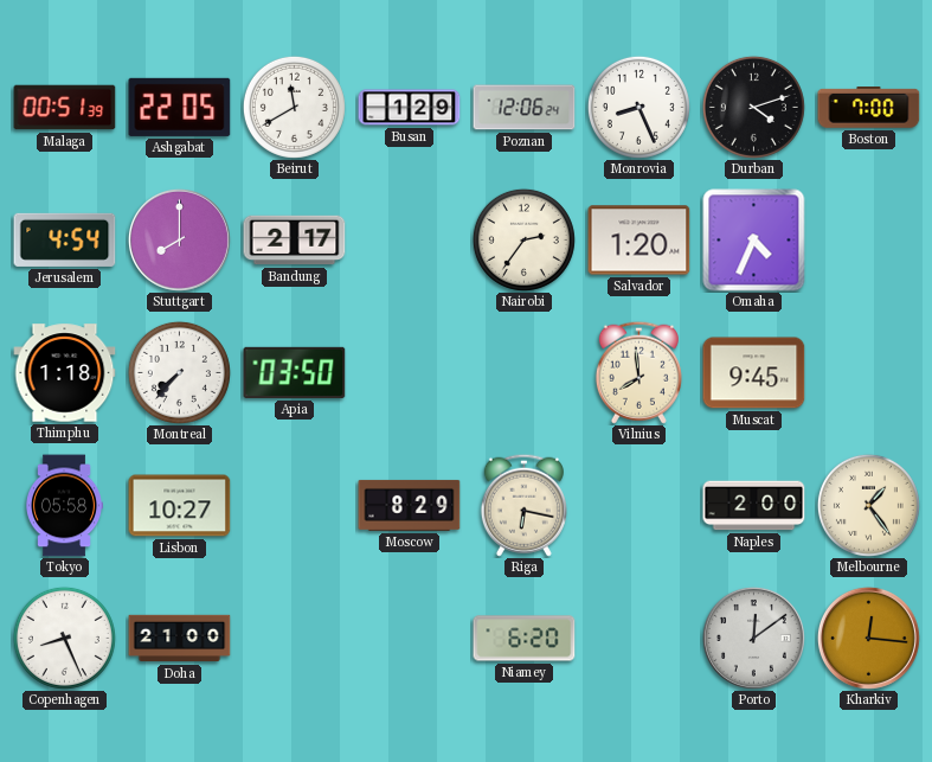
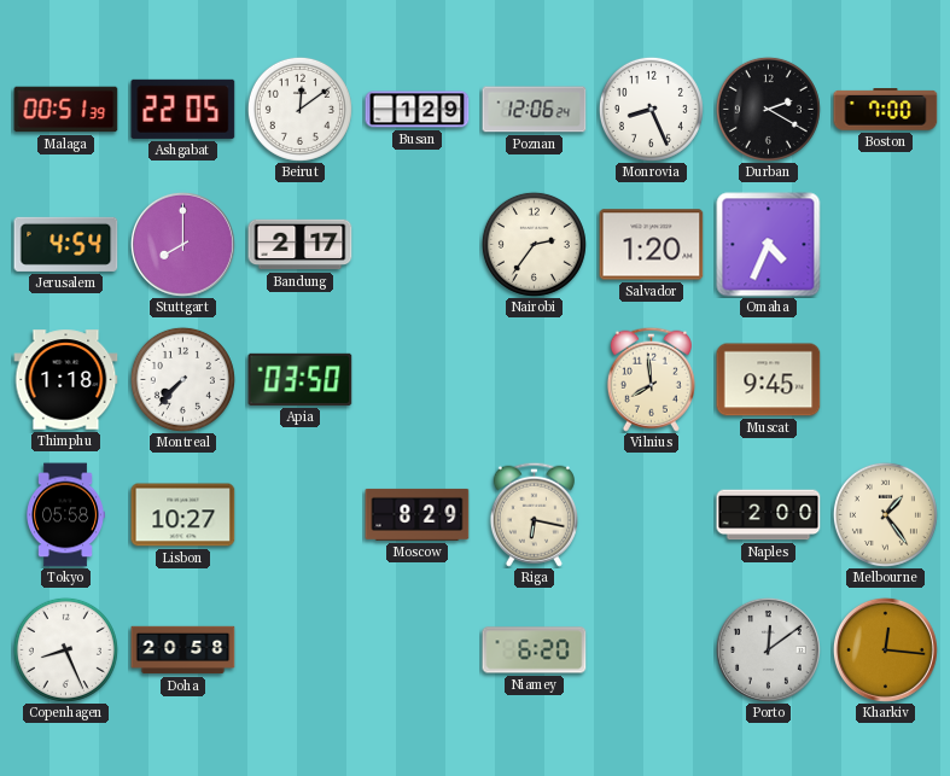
Beirut: 11:40 -> 12:09
Durban: 4:12 -> 2:20
Doha: 21:00 -> 20:58
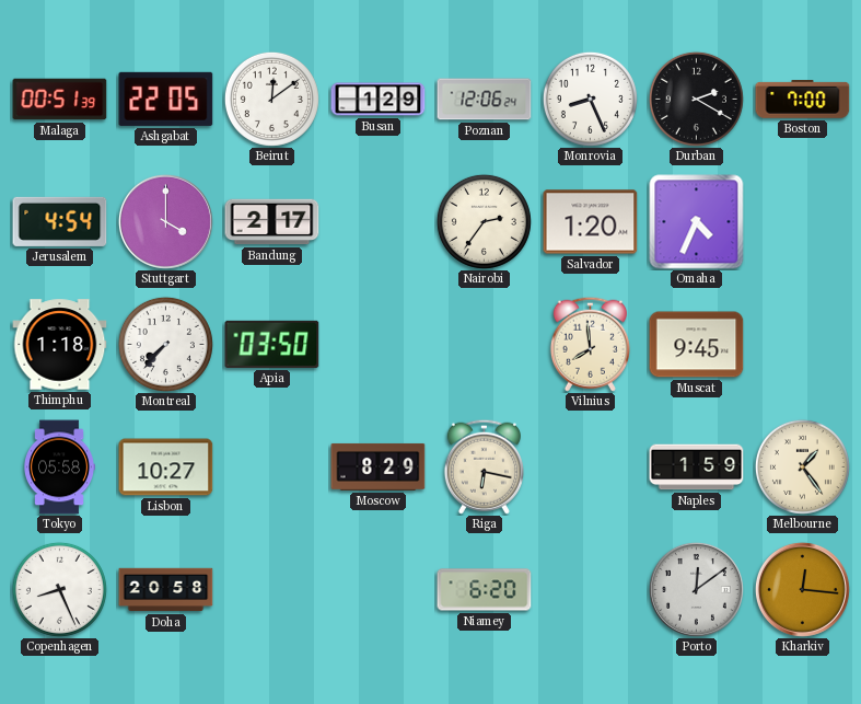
Stuttgart: 8:00 -> 4:00
Naples: 2:00 -> 1:59
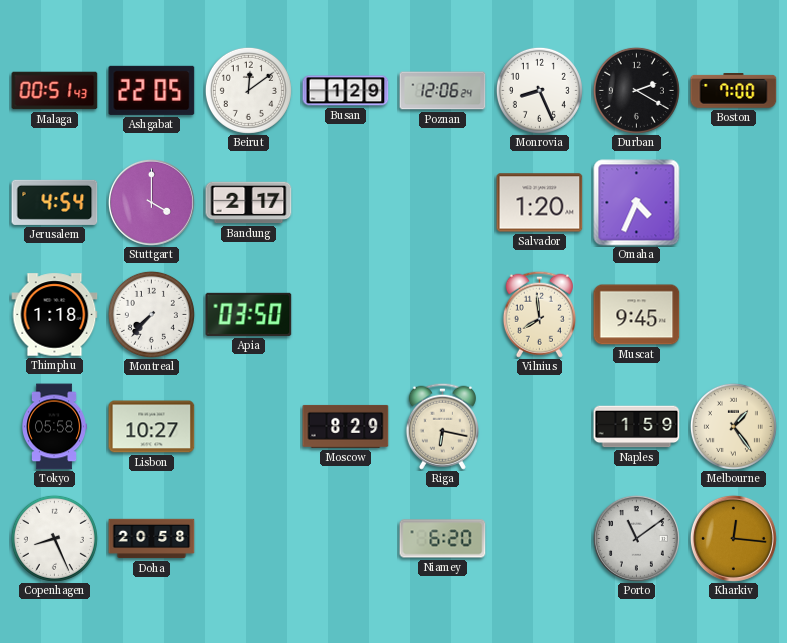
Malaga: 00:51:39 -> 00:51:43
Nairobi: 2:36 -> none
Porto: 12:09 -> 11:09
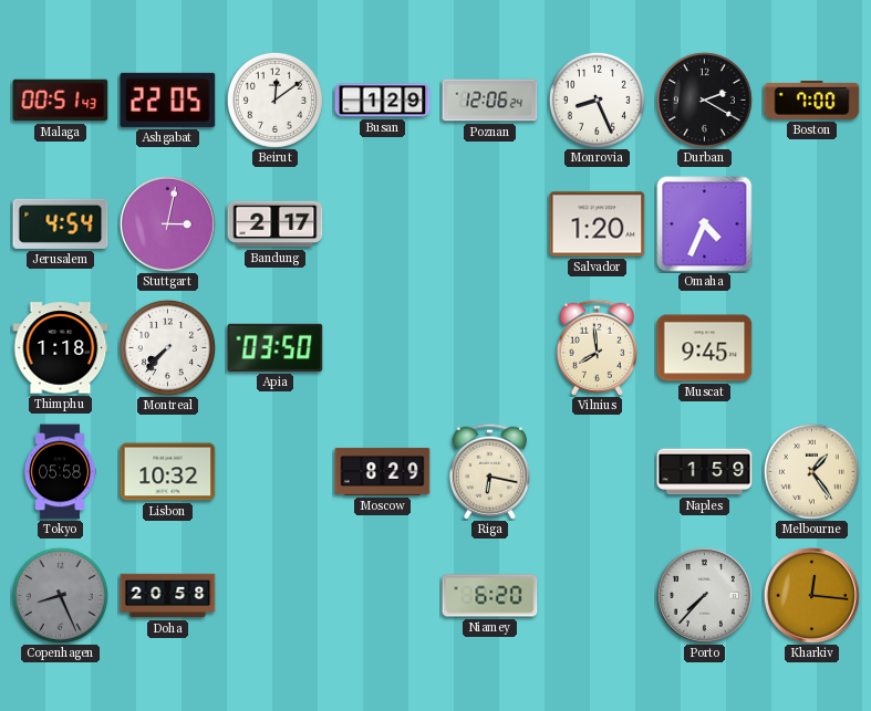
Stuttgart: 4:00 -> 3:02
Lisbon: 10:27 -> 10:32
Copenhagen dial: white -> grey
Porto: 11:09 -> 7:37
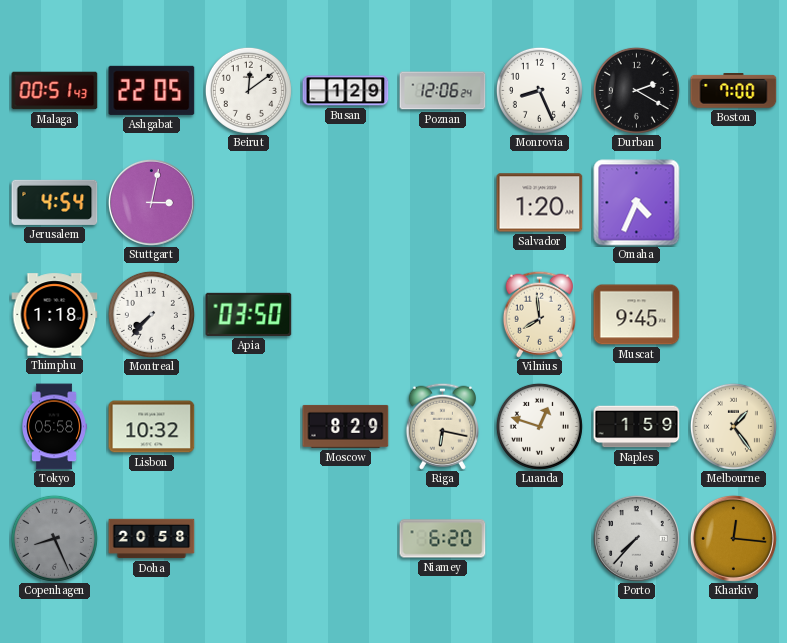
Bandung: 2:17 -> none
Luanda: none -> 12:48
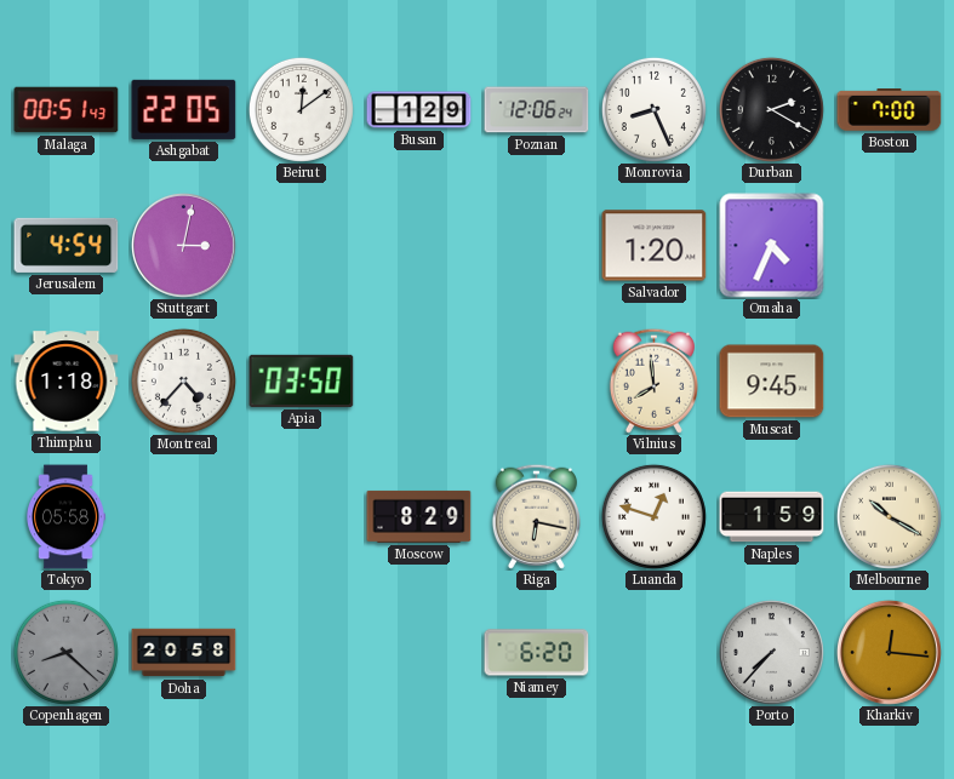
Montreal: 7:37 -> 4:37
Lisbon: 10:32 -> none
Melbourne: 1:24 -> 10:20
Copenhagen: 8:26 -> 8:22
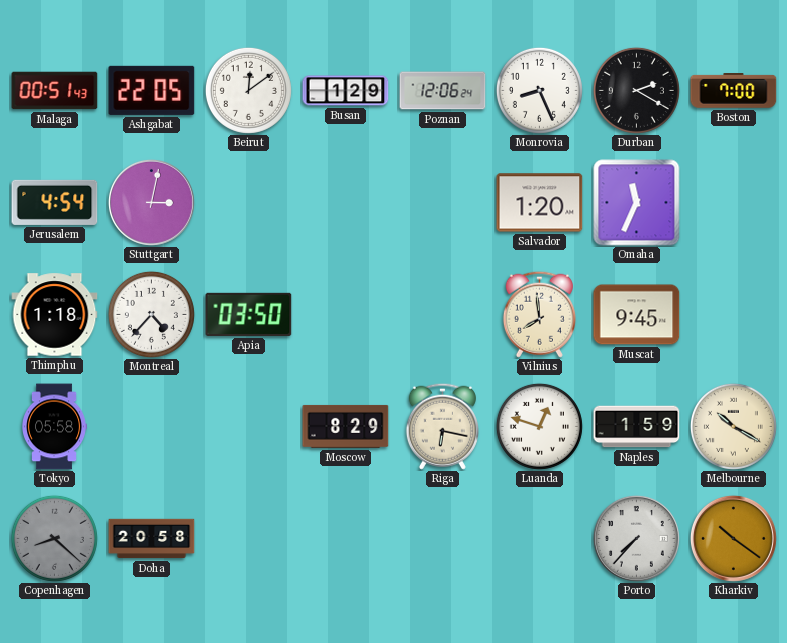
Omaha: 4:34 -> 11:34
Niamey: 6:20 -> none
Kharkiv: 12:16 -> 10:21
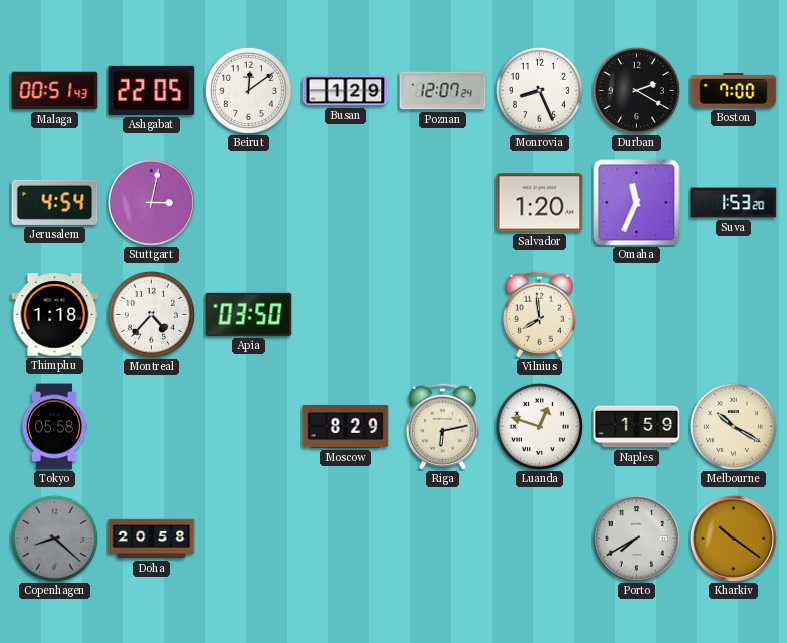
Poznan: 12:06 -> 12:07
Suva: none -> 1:53
Muscat: 9:45 -> none
Riga: 6:17 -> 6:13
Porto: 7:37 -> 7:40
